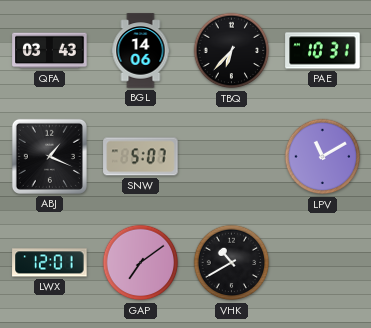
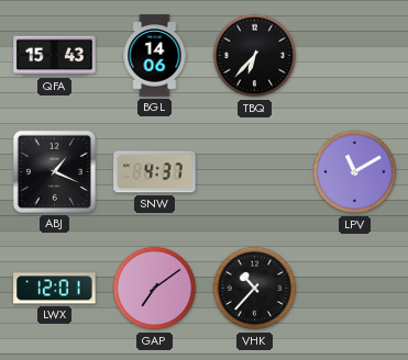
QFA: 03:43 -> 15:43
PAE: 10:31 -> none
SNW: 5:07 -> 4:37
VHK: 10:40 -> 10:37
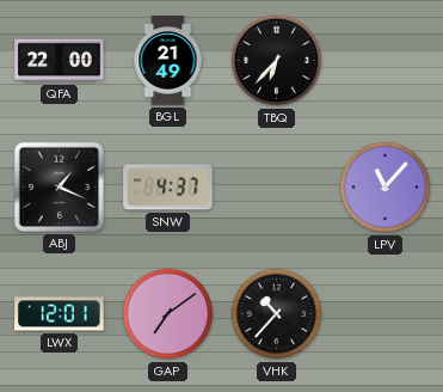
QFA: 15:43 -> 22:00
BGL: 14:06 -> 21:49
LPV: 11:10 -> 11:07
